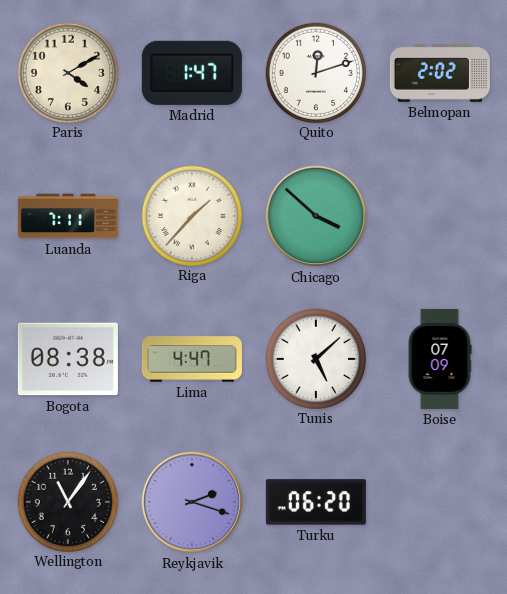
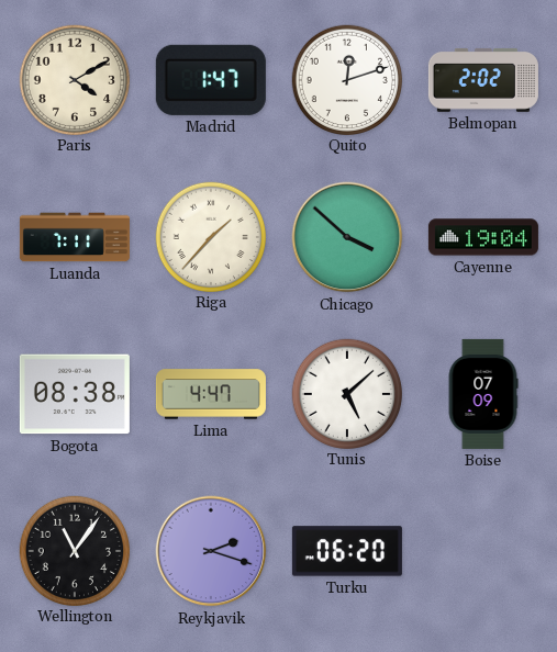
Cayenne: none -> 19:04
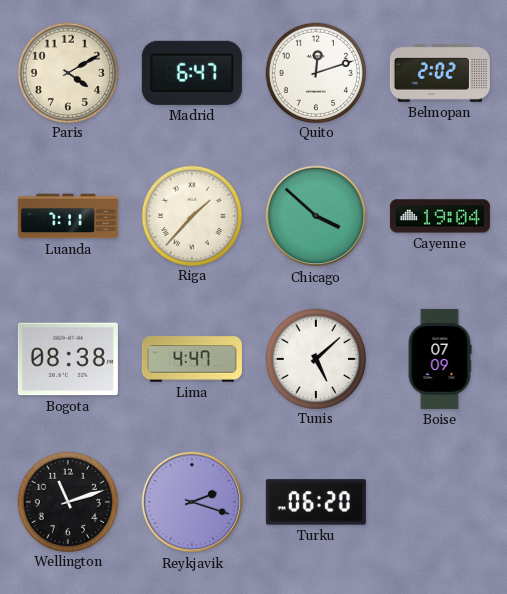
Madrid: 1:47 -> 6:47
Wellington: 11:06 -> 11:12
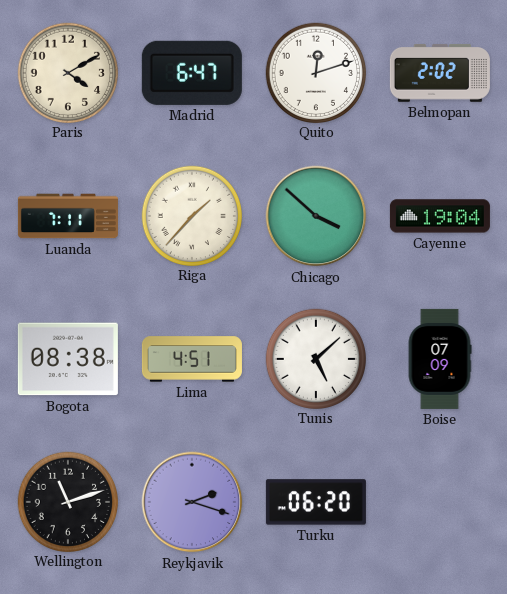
Lima: 4:47 -> 4:51
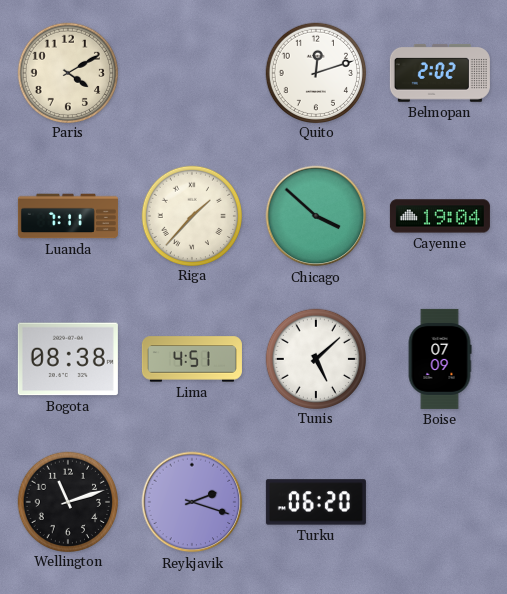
Madrid: 6:47 -> none
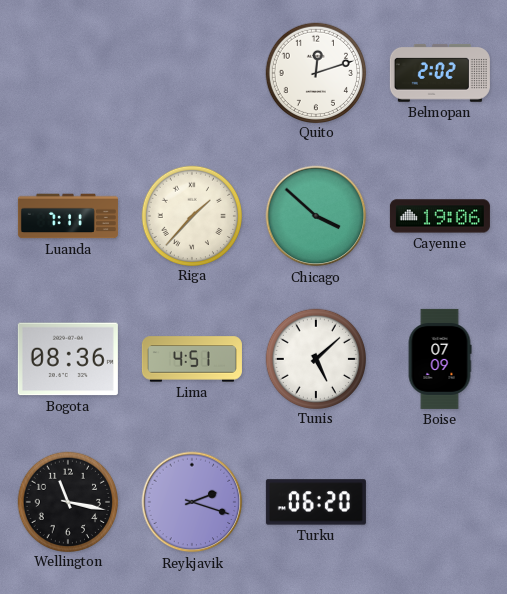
Paris: 4:10 -> none
Cayenne: 19:04 -> 19:06
Bogota: 08:38 -> 08:36
Wellington: 11:12 -> 11:17
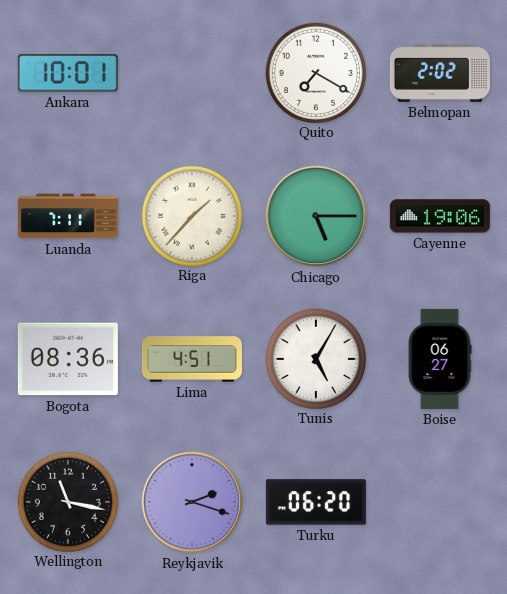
Ankara: none -> 10:01
Quito: 12:12 -> 7:20
Chicago: 3:52 -> 5:15
Tunis: 5:08 -> 5:05
Boise: 07:09 -> 06:27
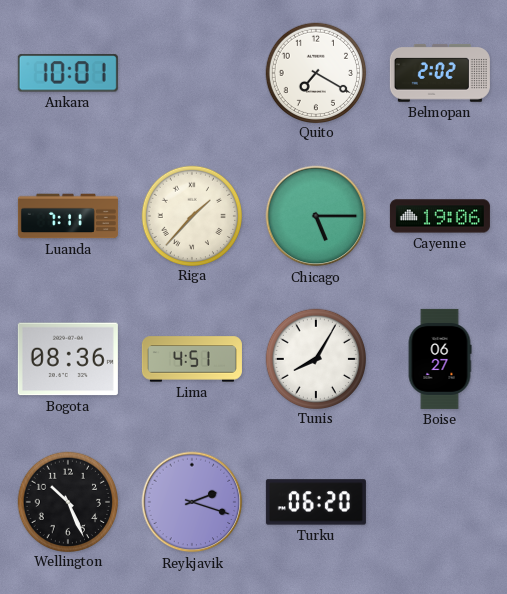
Tunis: 5:05 -> 8:05
Wellington: 11:17 -> 10:26
